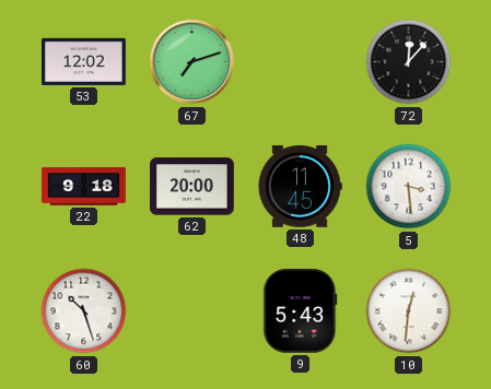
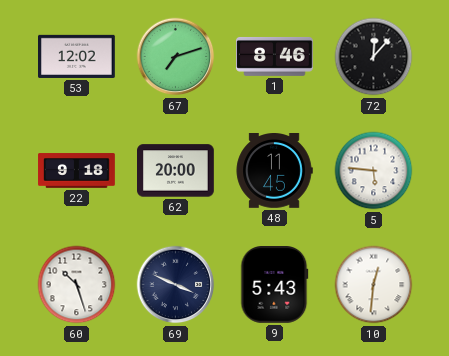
1: none -> 8:46
5: 3:29 -> 5:46
69: none -> 3:49
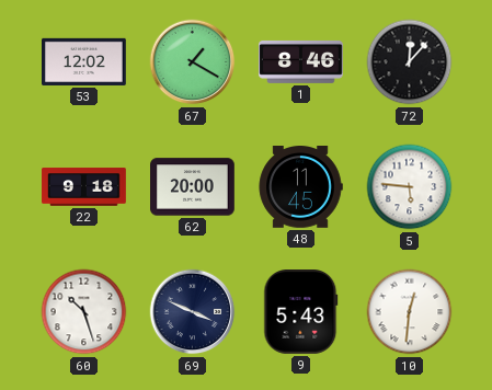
67: 7:12 -> 1:20
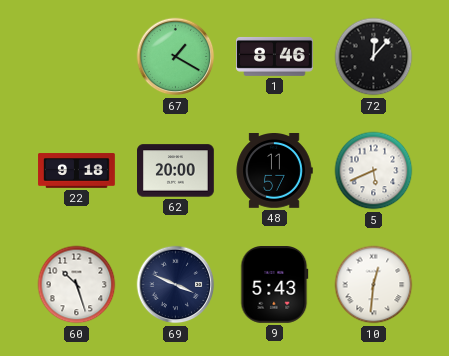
53: 12:02 -> none
48: 11:45 -> 11:57
5: 5:46 -> 5:41
